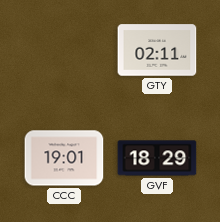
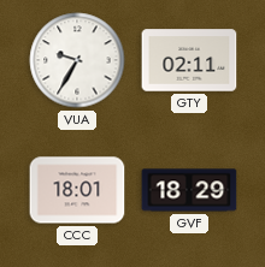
VUA: none -> 9:35
CCC: 19:01 -> 18:01
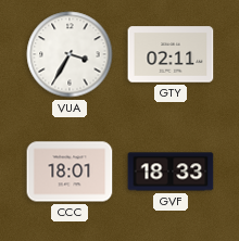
VUA: 9:35 -> 3:35
GVF: 18:29 -> 18:33
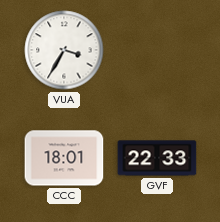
GTY: 02:11 -> none
GVF: 18:33 -> 22:33
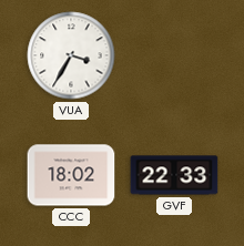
CCC: 18:01 -> 18:02
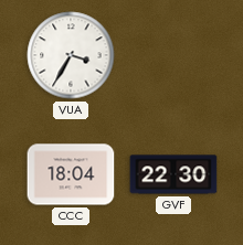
CCC: 18:02 -> 18:04
GVF: 22:33 -> 22:30
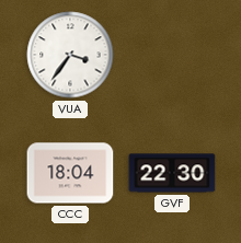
VUA: 3:35 -> 3:36
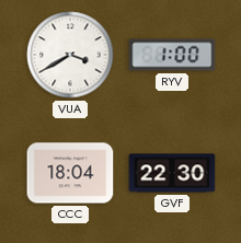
VUA: 3:36 -> 3:40
RYV: none -> 1:00
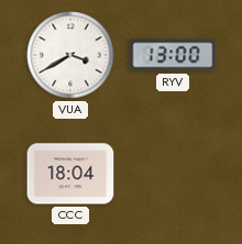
RYV: 1:00 -> 13:00
GVF: 22:30 -> none
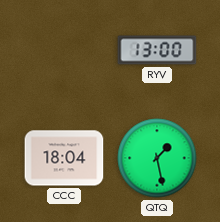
VUA: 3:40 -> none
QTQ: none -> 1:28
